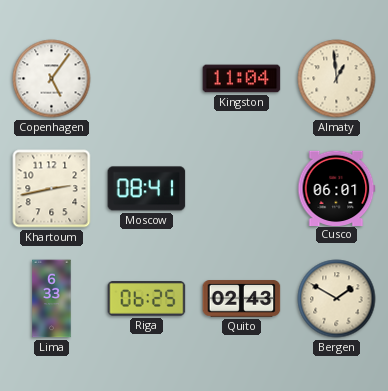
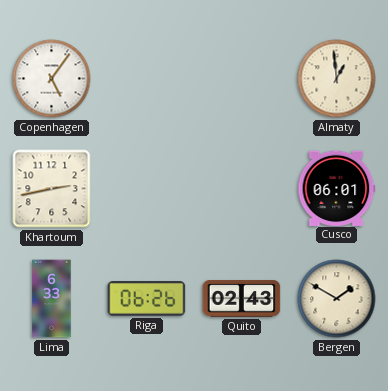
Kingston: 11:04 -> none
Moscow: 08:41 -> none
Riga: 06:25 -> 06:26
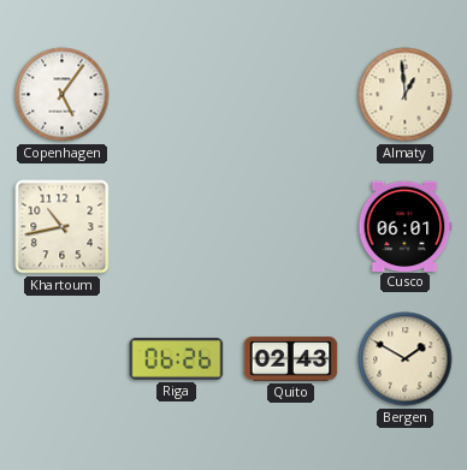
Khartoum: 2:43 -> 10:43
Lima: 6:33 -> none
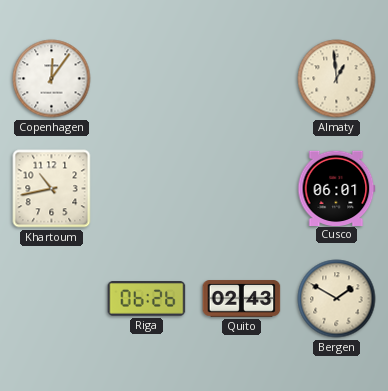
Copenhagen: 5:06 -> 12:06
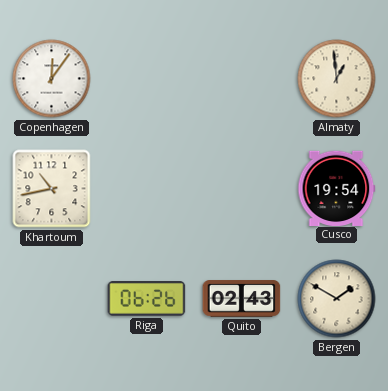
Cusco: 06:01 -> 19:54
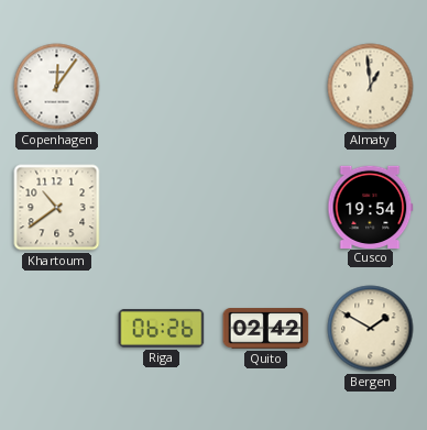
Khartoum: 10:43 -> 10:39
Quito: 02:43 -> 02:42
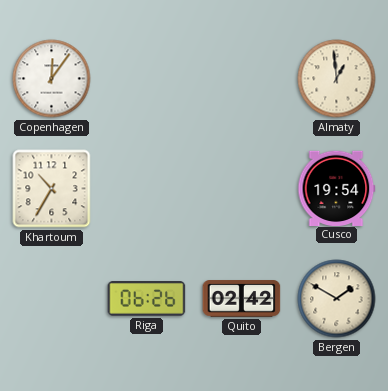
Khartoum: 10:39 -> 10:35
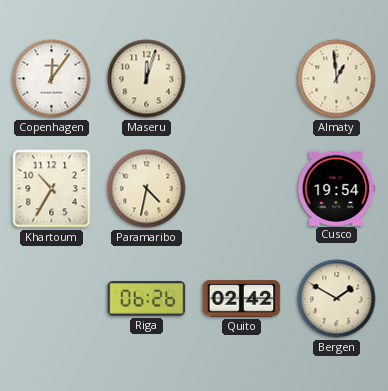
Maseru: none -> 12:03
Paramaribo: none -> 4:32
